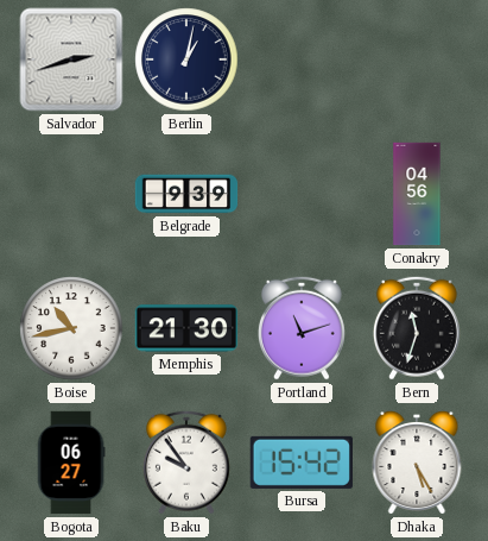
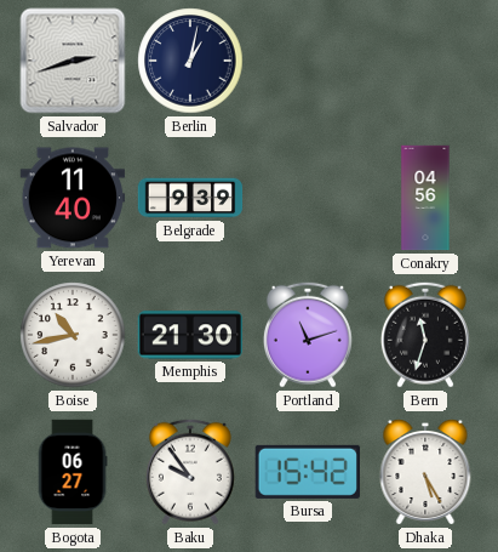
Yerevan: none -> 11:40
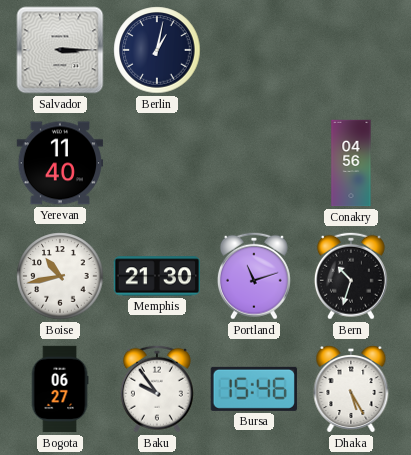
Salvador: 2:42 -> 3:15
Belgrade: 9:39 -> none
Bern: 11:33 -> 10:33
Bursa: 15:42 -> 15:46
